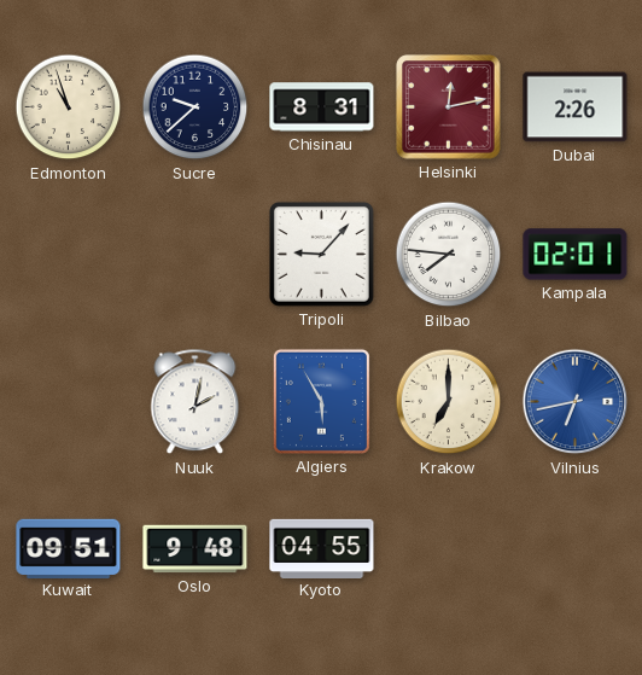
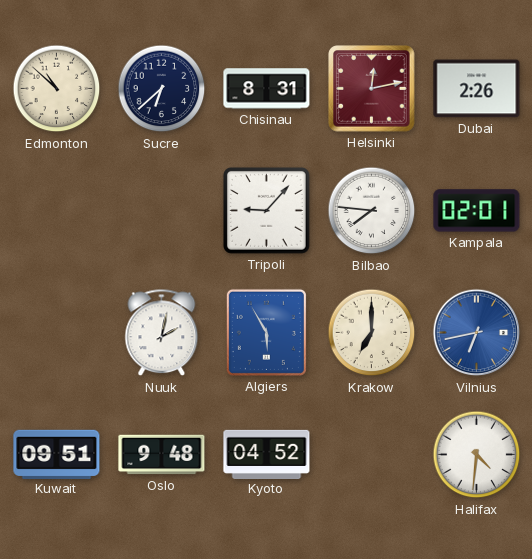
Edmonton: 10:57 -> 10:52
Sucre: 9:38 -> 6:38
Kyoto: 04:55 -> 04:52
Halifax: none -> 4:31
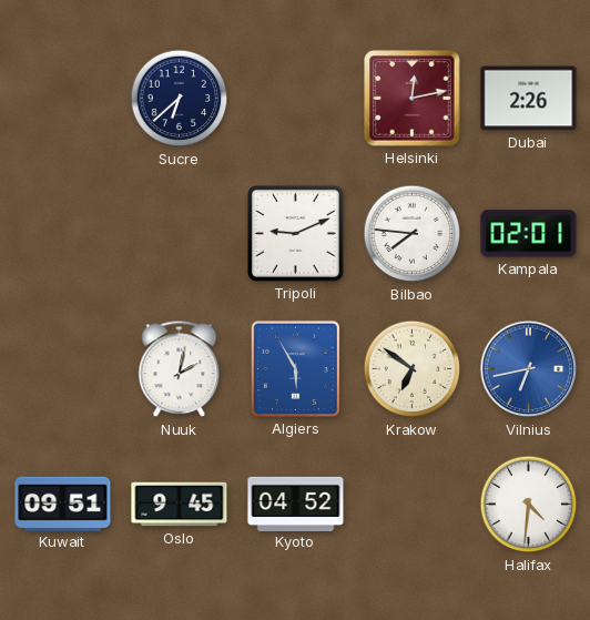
Edmonton: 10:52 -> none
Chisinau: 8:31 -> none
Tripoli: 9:07 -> 9:11
Krakow: 7:00 -> 6:51
Oslo: 9:48 -> 9:45
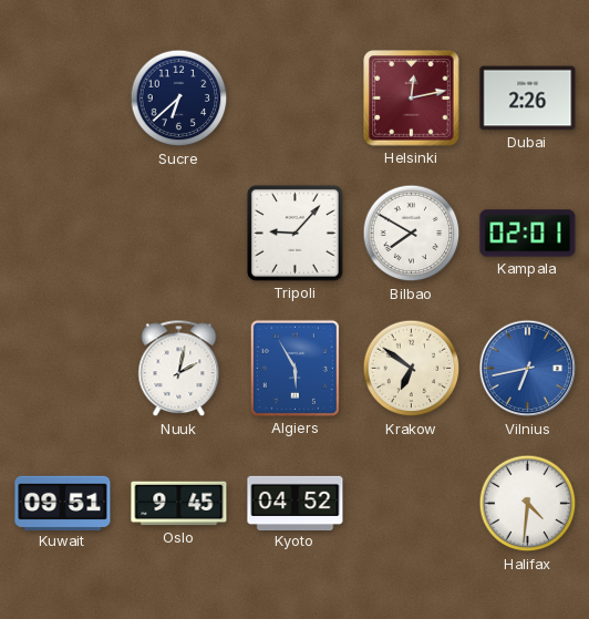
Tripoli: 9:11 -> 9:07
Bilbao: 7:46 -> 7:50
